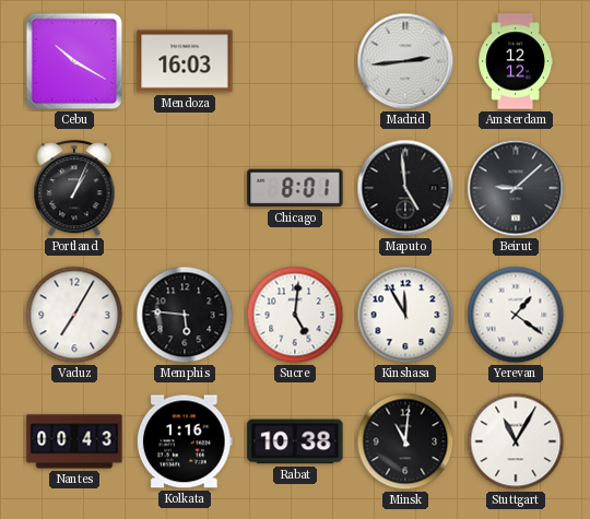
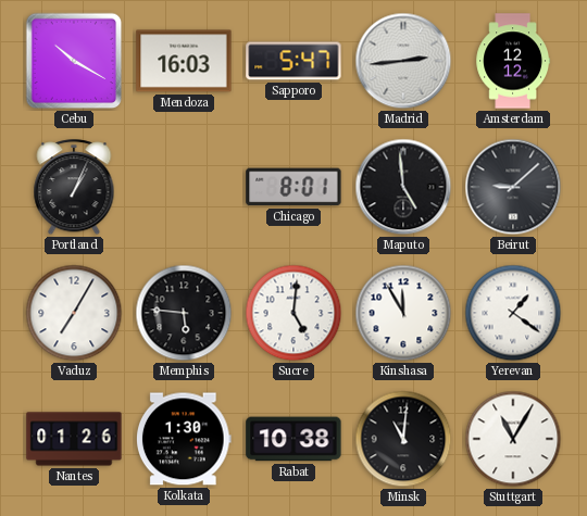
Sapporo: none -> 5:47
Nantes: 00:43 -> 01:26
Kolkata: 1:16 -> 1:30
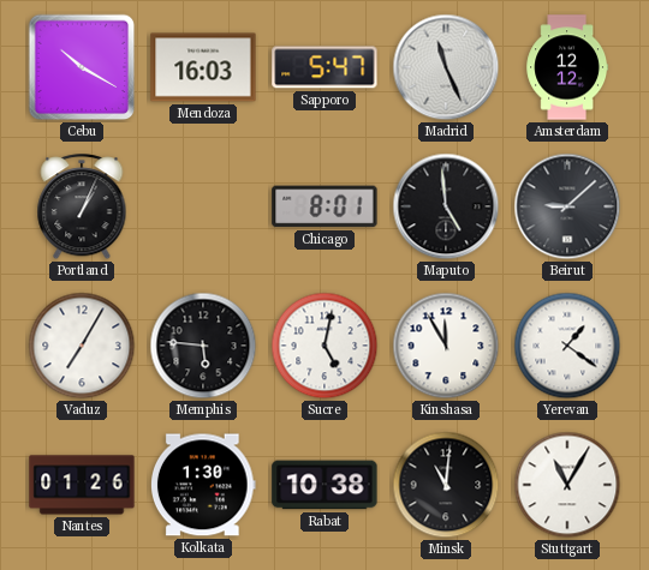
Madrid: 2:44 -> 11:26
Sucre: 5:01 -> 5:02
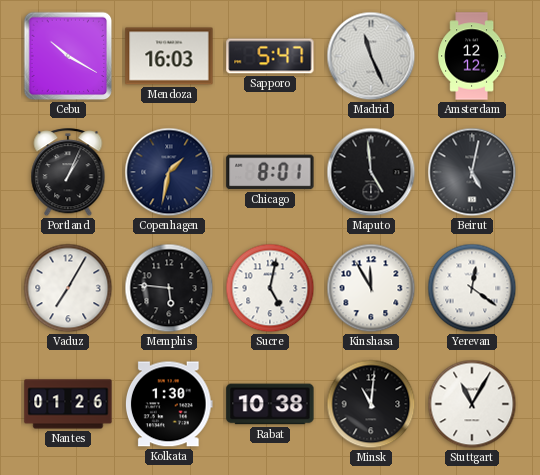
Copenhagen: none -> 1:32
Beirut: 9:08 -> 5:02
Yerevan: 1:21 -> 12:21
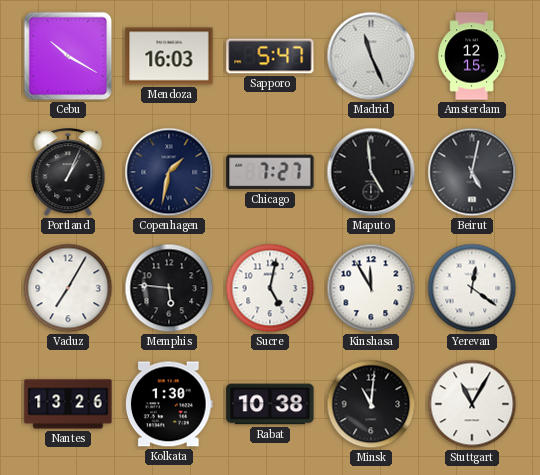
Amsterdam: 12:12 -> 12:15
Chicago: 8:01 -> 7:27
Nantes: 01:26 -> 13:26
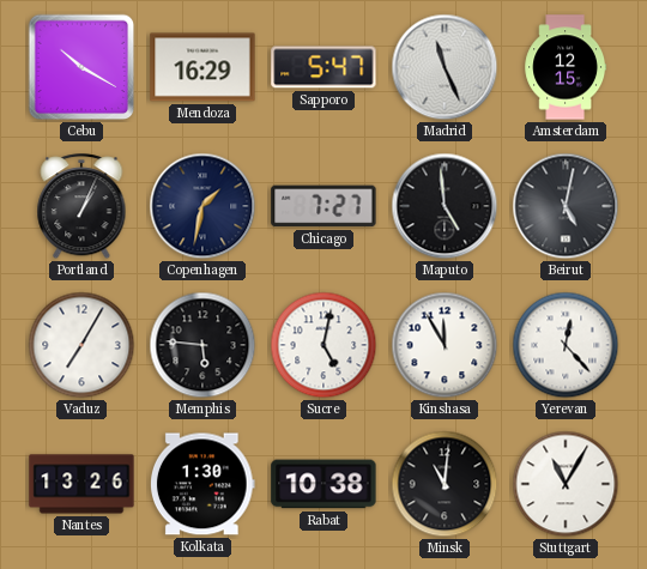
Mendoza: 16:03 -> 16:29
Yerevan: 12:21 -> 12:23
